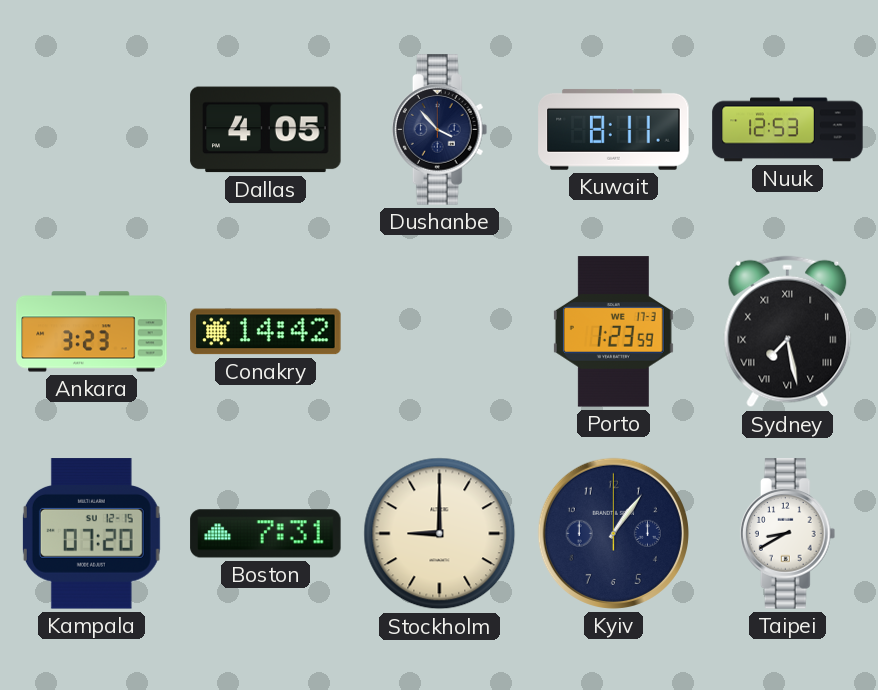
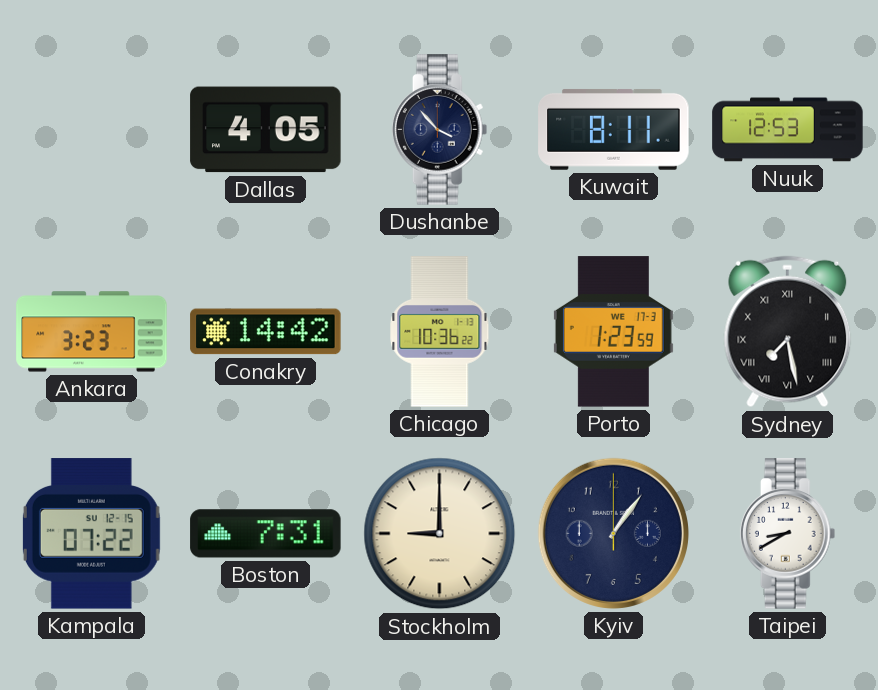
Chicago: none -> 10:36
Kampala: 07:20 -> 07:22
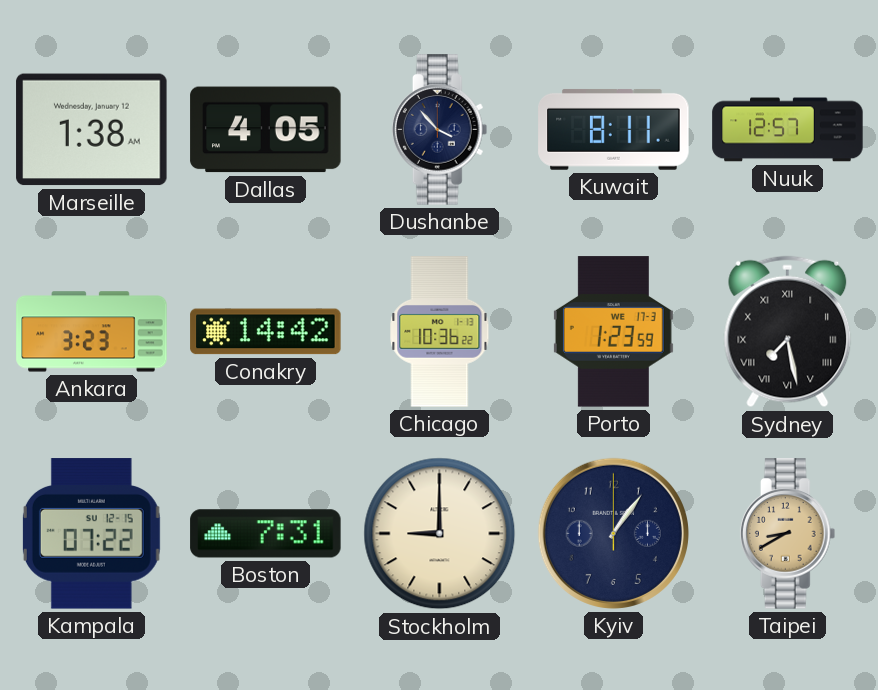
Marseille: none -> 1:38
Nuuk: 12:53 -> 12:57
Taipei dial: white -> champagne
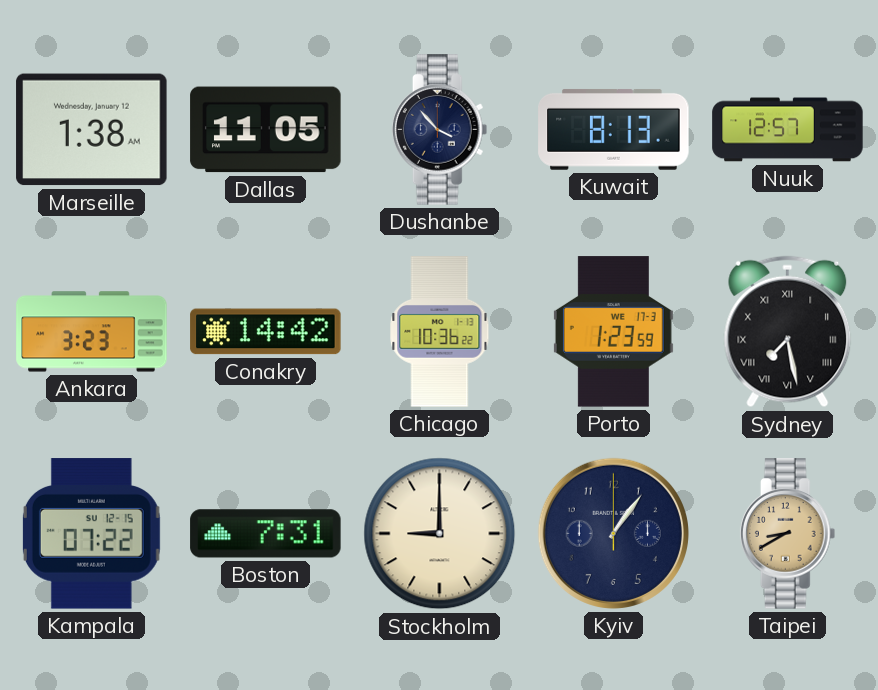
Dallas: 4:05 -> 11:05
Kuwait: 8:11 -> 8:13
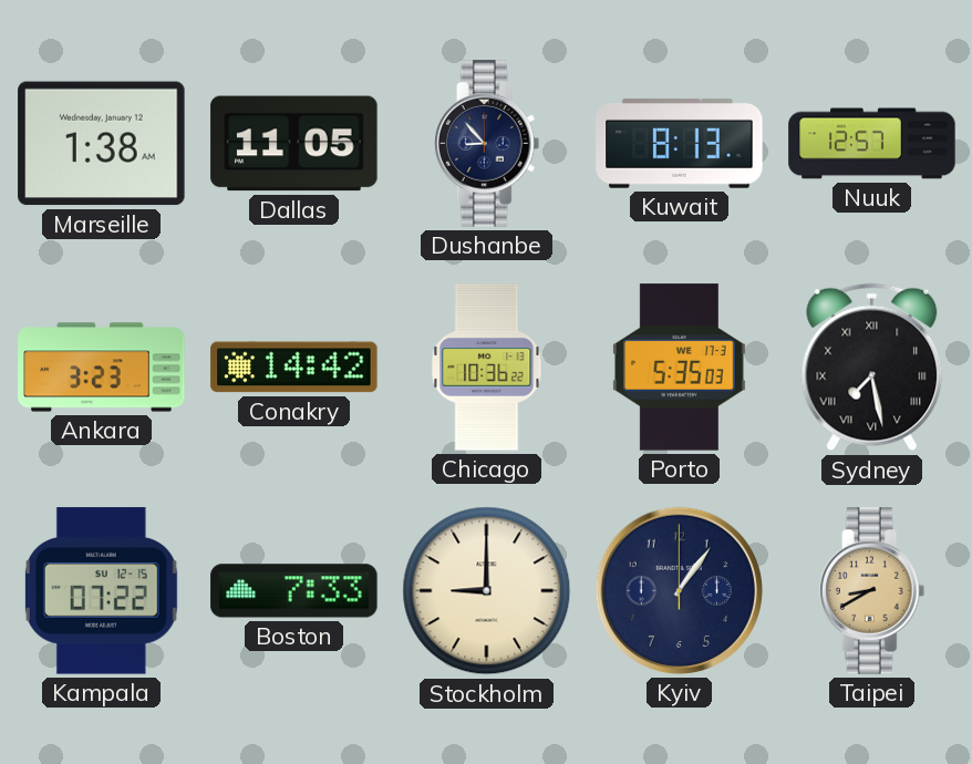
Dushanbe: 3:53 -> 8:53
Porto: 1:23 -> 5:35
Boston: 7:31 -> 7:33
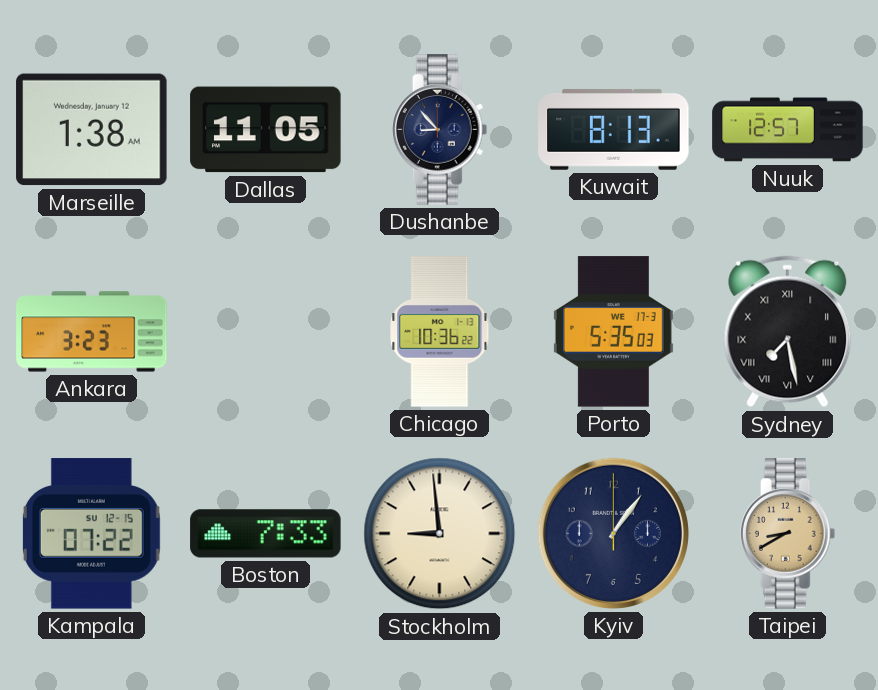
Conakry: 14:42 -> none
Stockholm: 9:00 -> 8:59
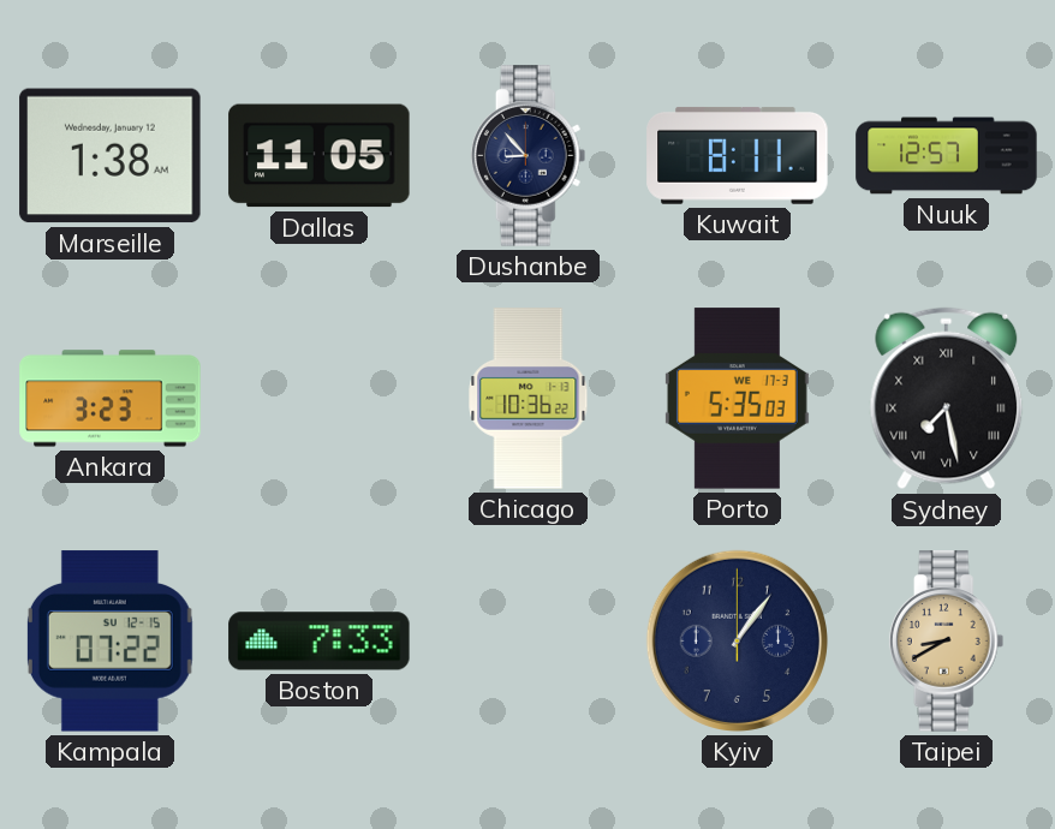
Kuwait: 8:13 -> 8:11
Stockholm: 8:59 -> none
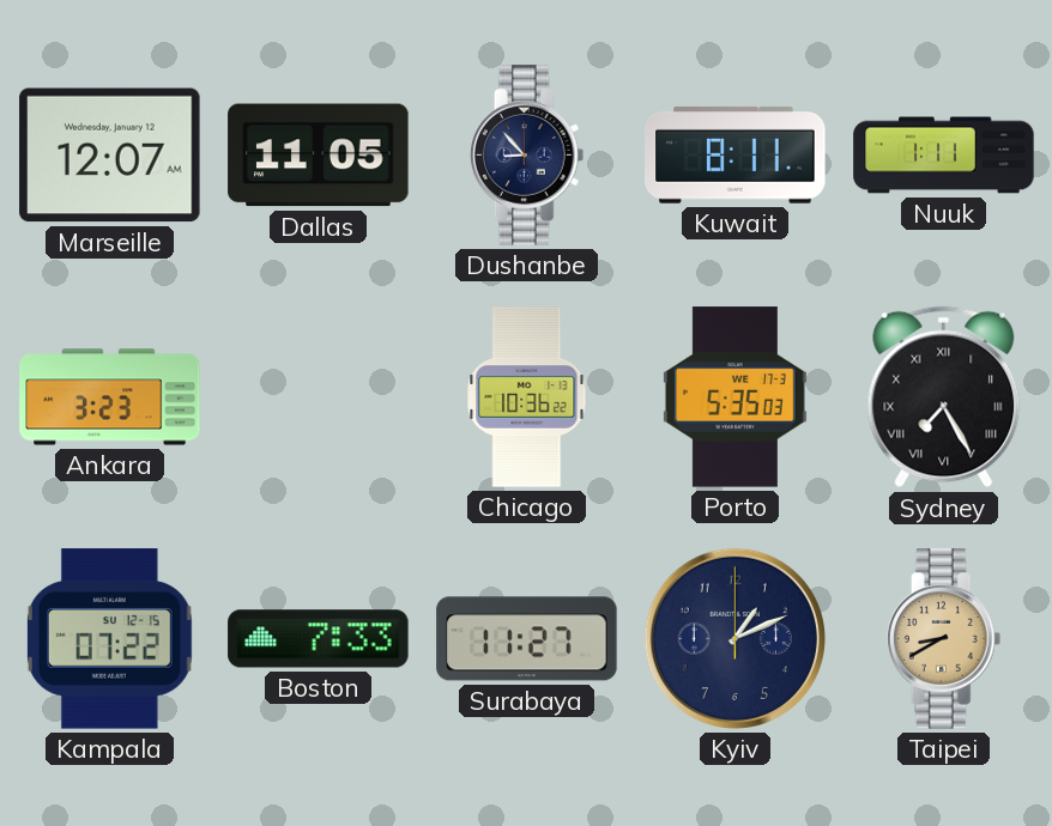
Marseille: 1:38 -> 12:07
Nuuk: 12:57 -> 1:11
Sydney: 7:28 -> 7:25
Surabaya: none -> 11:27
Kyiv: 1:06 -> 1:11
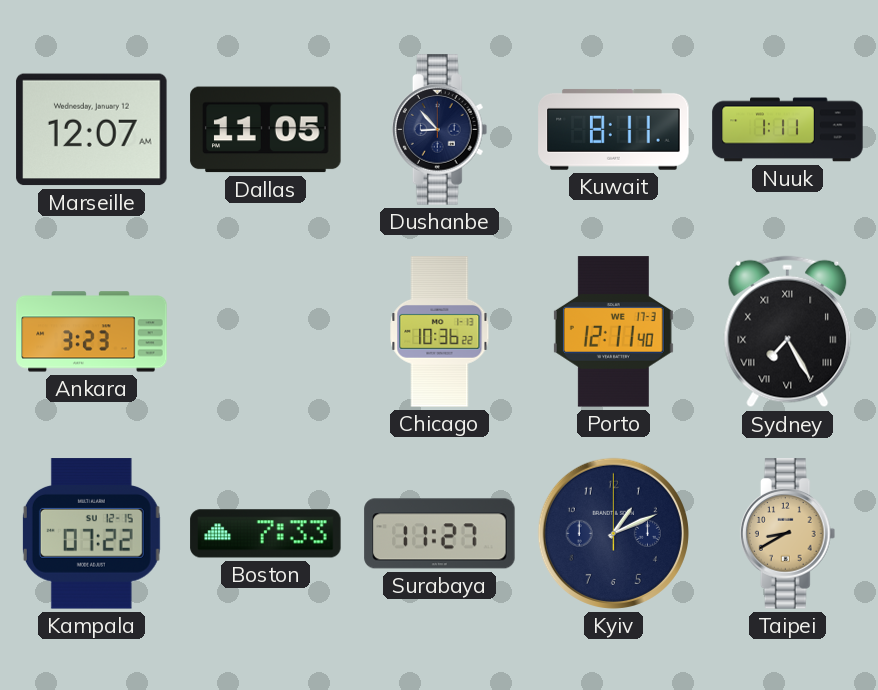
Porto: 5:35 -> 12:11
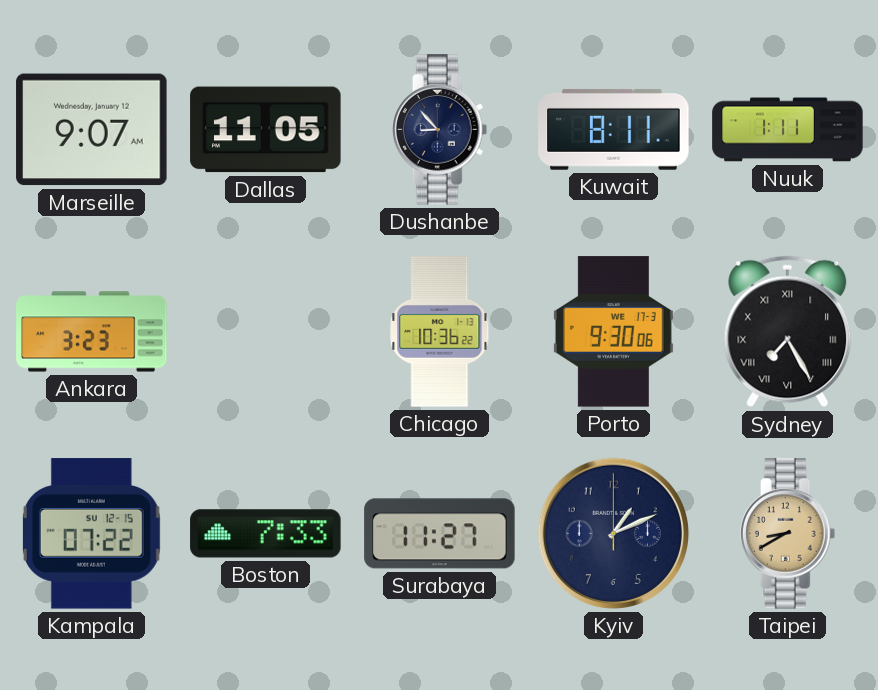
Marseille: 12:07 -> 9:07
Porto: 12:11 -> 9:30
